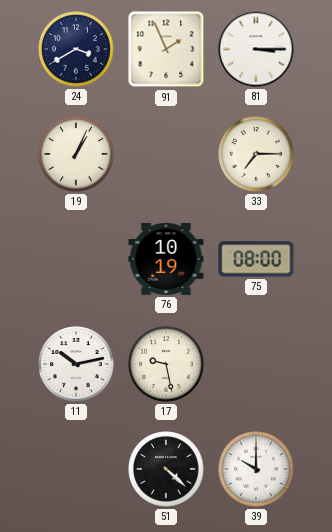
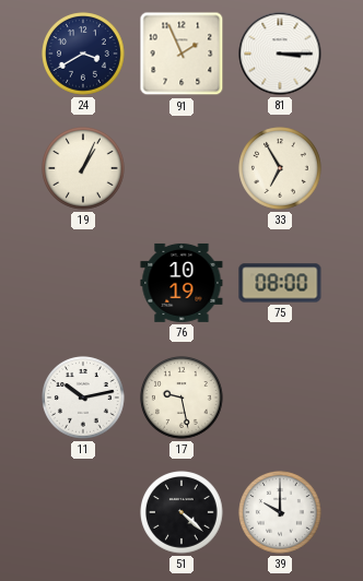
33: 7:15 -> 6:55
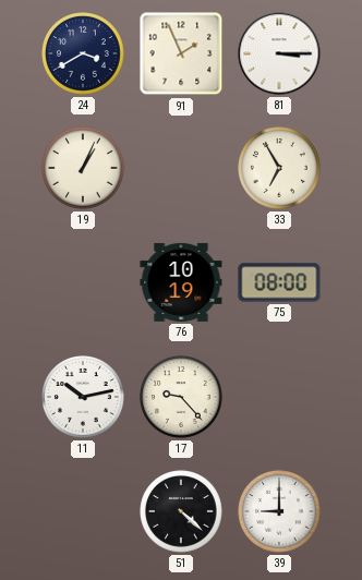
17: 9:28 -> 9:23
39: 10:00 -> 9:00
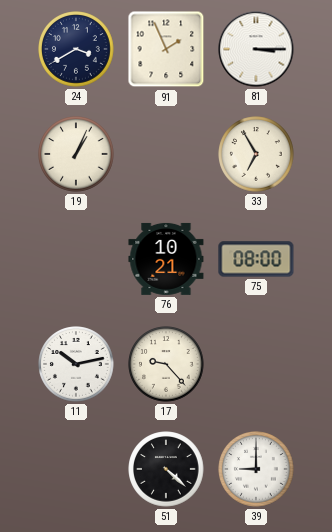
76: 10:19 -> 10:21
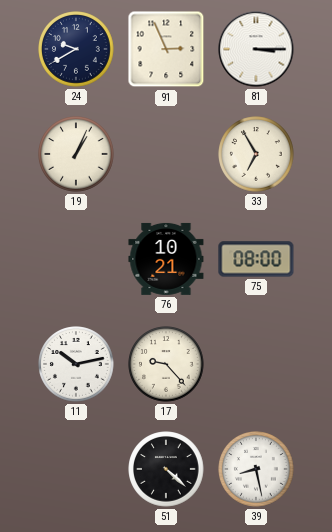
24: 3:40 -> 9:40
91: 1:56 -> 2:56
39: 9:00 -> 8:28
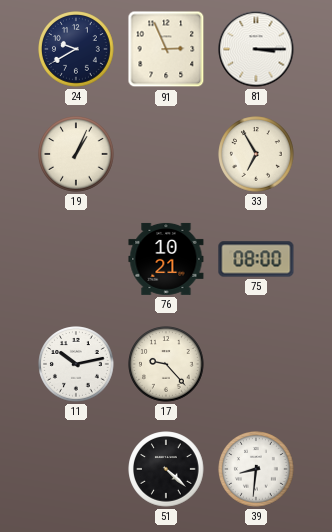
39: 8:28 -> 8:31
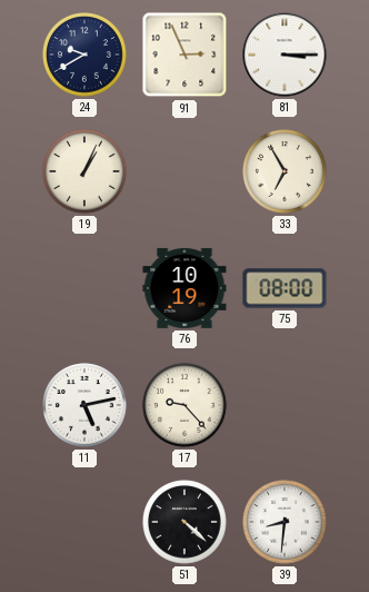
76: 10:21 -> 10:19
11: 10:13 -> 5:13
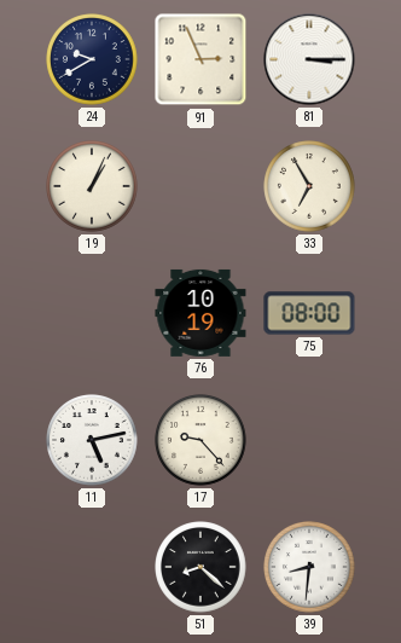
51: 4:22 -> 8:22
